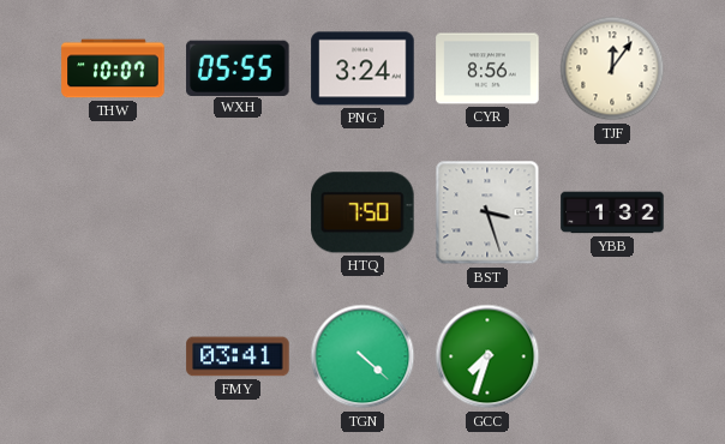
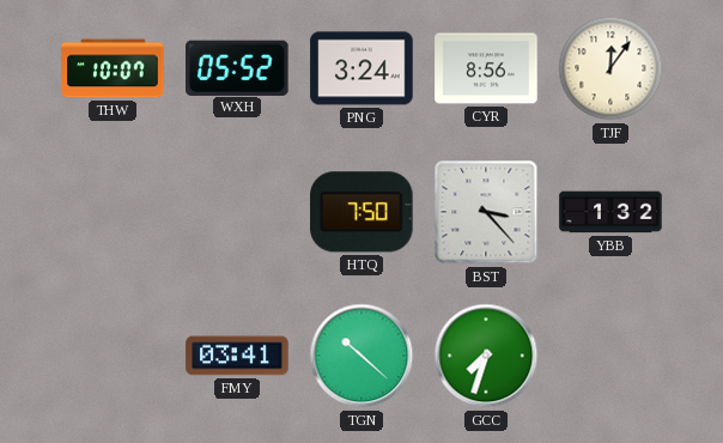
WXH: 05:55 -> 05:52
BST: 3:27 -> 3:23
TGN: 4:22 -> 10:22
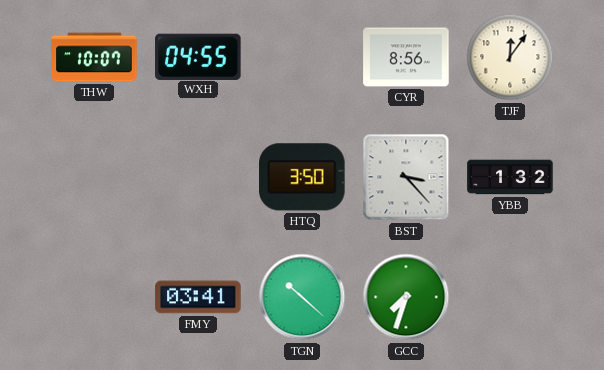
WXH: 05:52 -> 04:55
PNG: 3:24 -> none
HTQ: 7:50 -> 3:50
